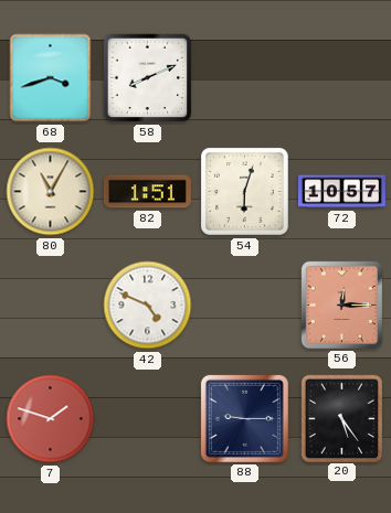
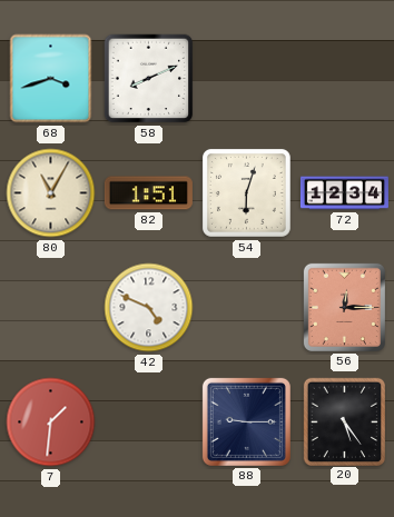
72: 10:57 -> 12:34
7: 1:48 -> 1:31
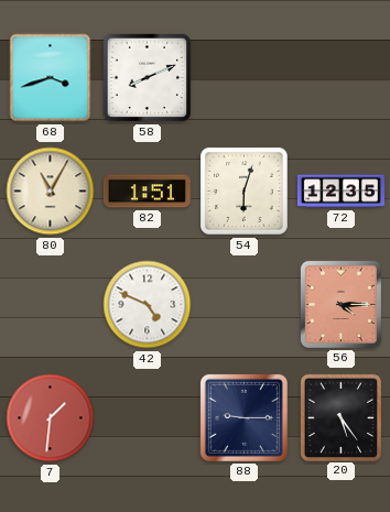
72: 12:34 -> 12:35
56: 12:15 -> 4:15
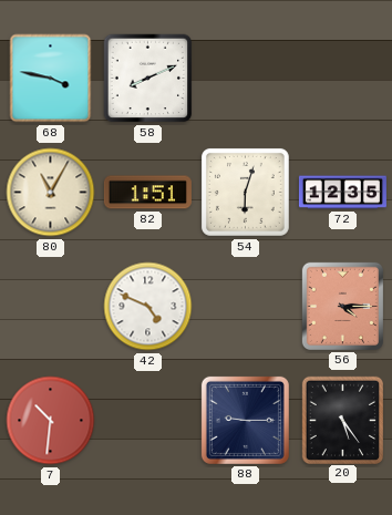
68: 3:42 -> 3:47
7: 1:31 -> 10:31
